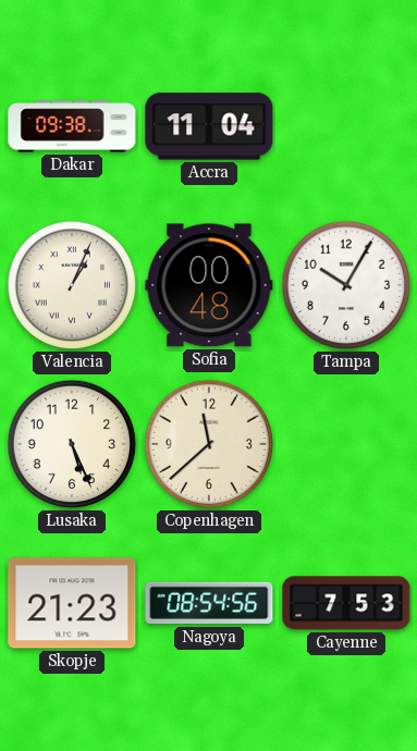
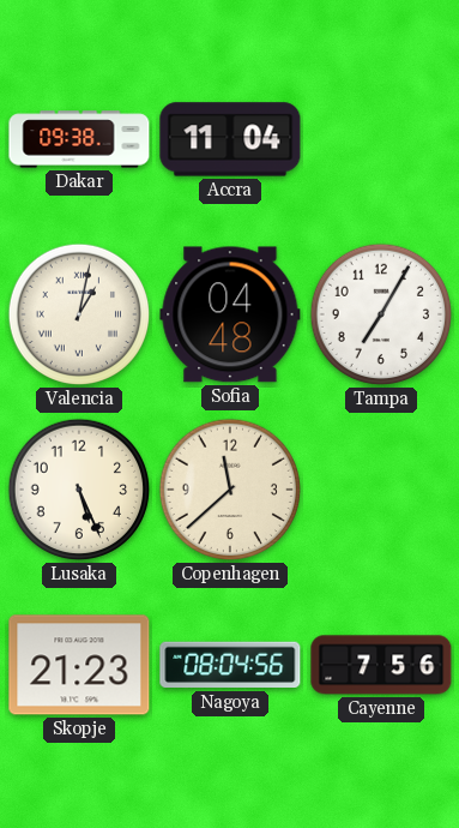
Valencia: 1:04 -> 1:02
Sofia: 00:48 -> 04:48
Tampa: 10:05 -> 7:05
Nagoya: 08:54 -> 08:04
Cayenne: 7:53 -> 7:56
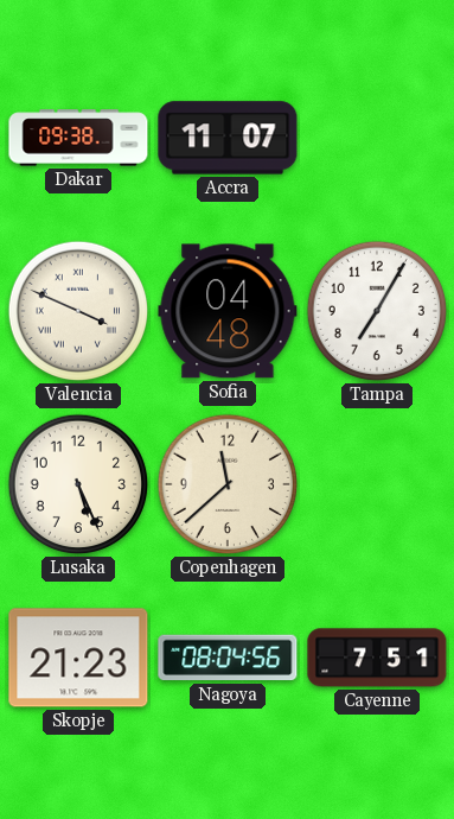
Accra: 11:04 -> 11:07
Valencia: 1:02 -> 3:49
Cayenne: 7:56 -> 7:51
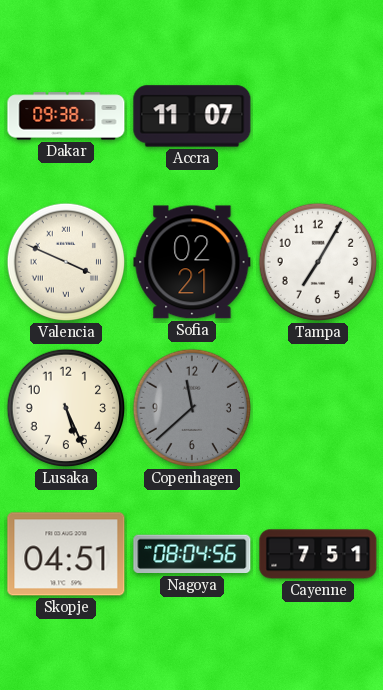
Sofia: 04:48 -> 02:21
Copenhagen dial: cream -> grey
Skopje: 21:23 -> 04:51
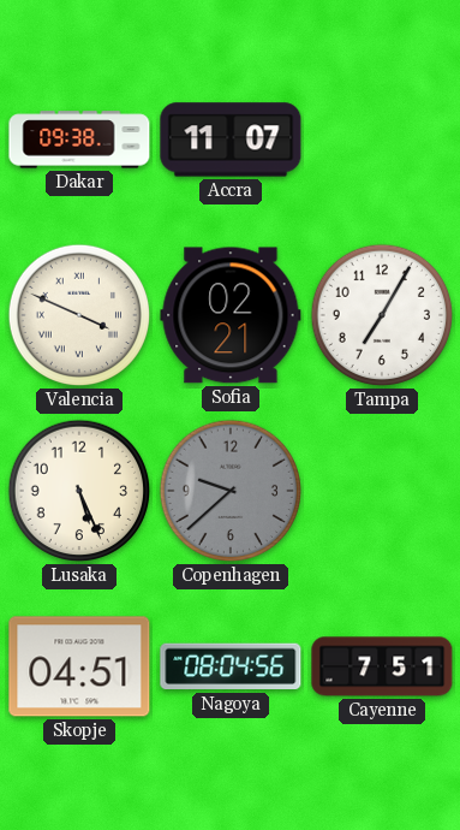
Copenhagen: 11:38 -> 9:38
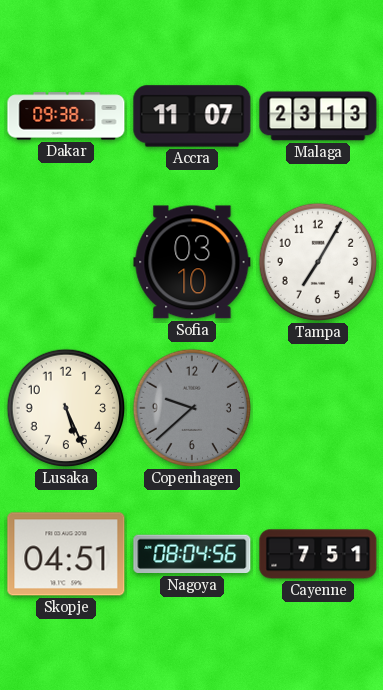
Malaga: none -> 23:13
Valencia: 3:49 -> none
Sofia: 02:21 -> 03:10
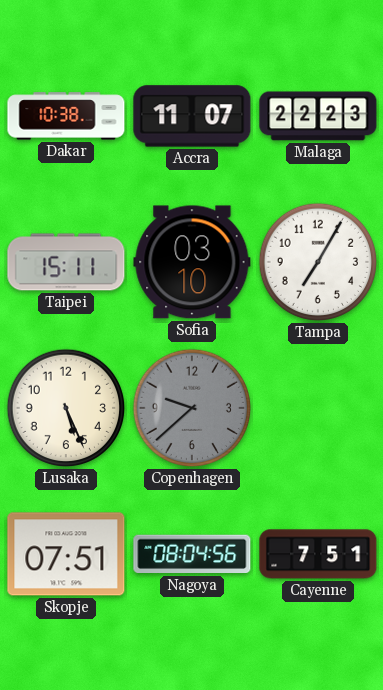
Dakar: 09:38 -> 10:38
Malaga: 23:13 -> 22:23
Taipei: none -> 15:11
Skopje: 04:51 -> 07:51
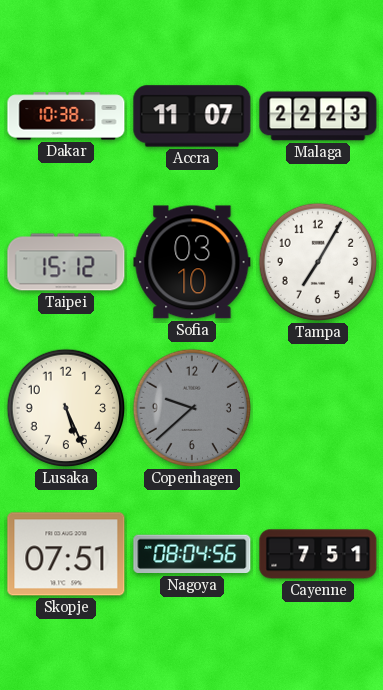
Taipei: 15:11 -> 15:12
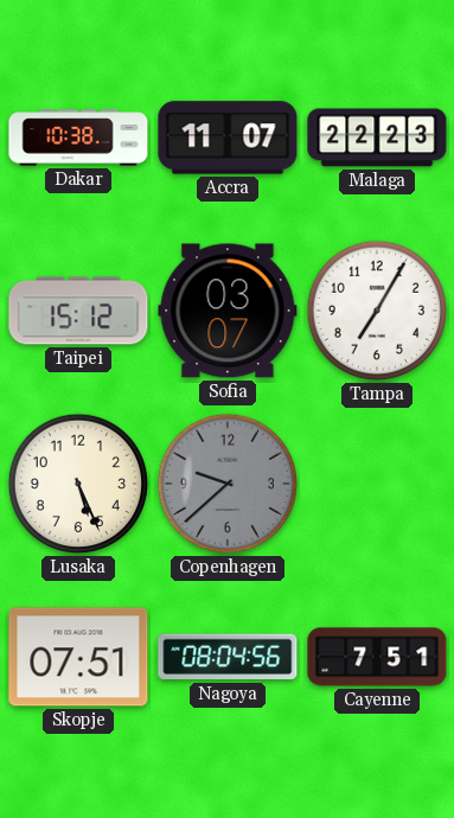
Sofia: 03:10 -> 03:07
